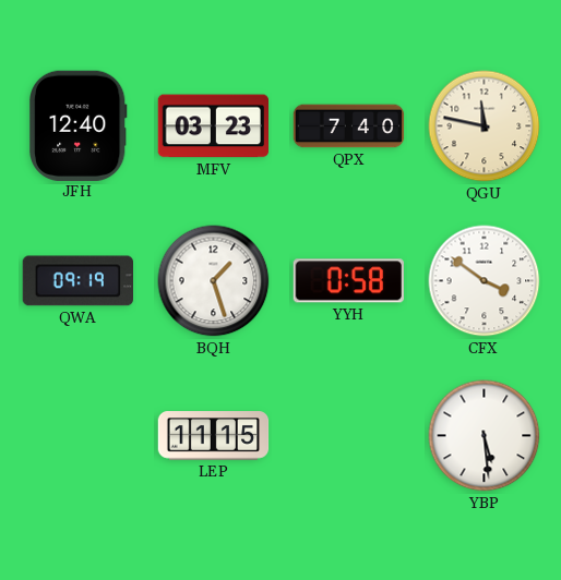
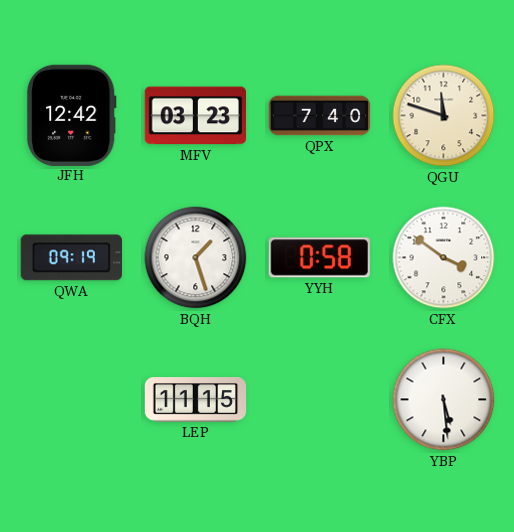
JFH: 12:40 -> 12:42
QGU: 11:47 -> 11:48
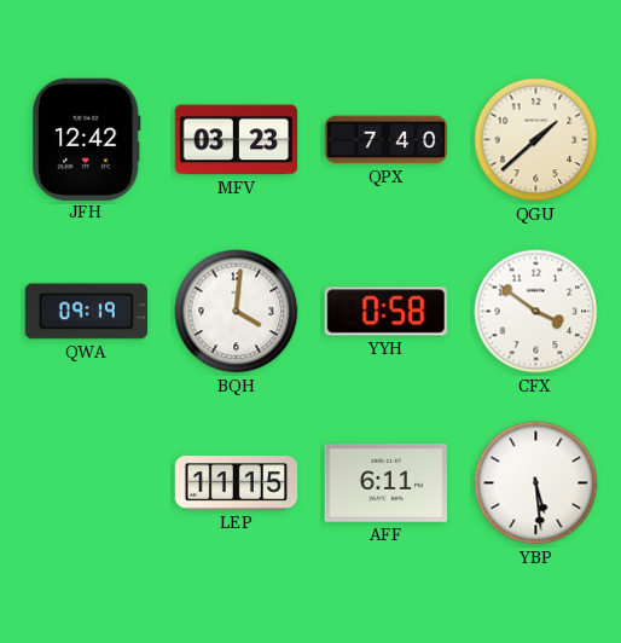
QGU: 11:48 -> 1:38
BQH: 1:27 -> 4:01
AFF: none -> 6:11
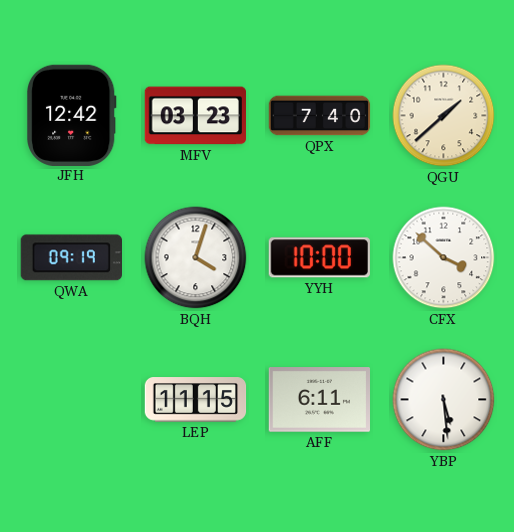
BQH: 4:01 -> 4:03
YYH: 0:58 -> 10:00
CFX: 3:51 -> 3:52
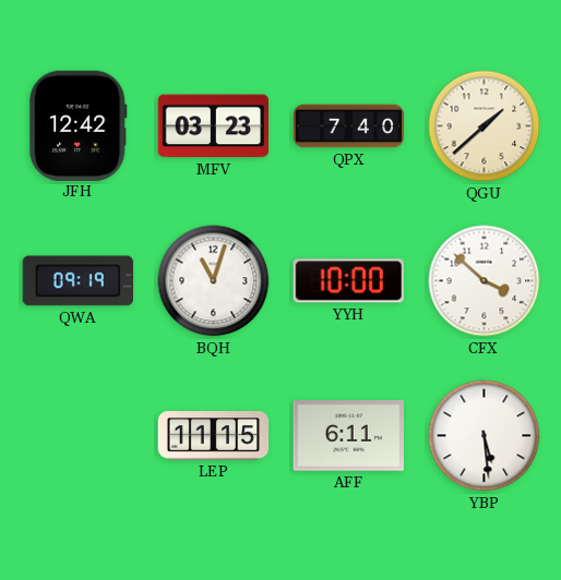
BQH: 4:03 -> 11:03
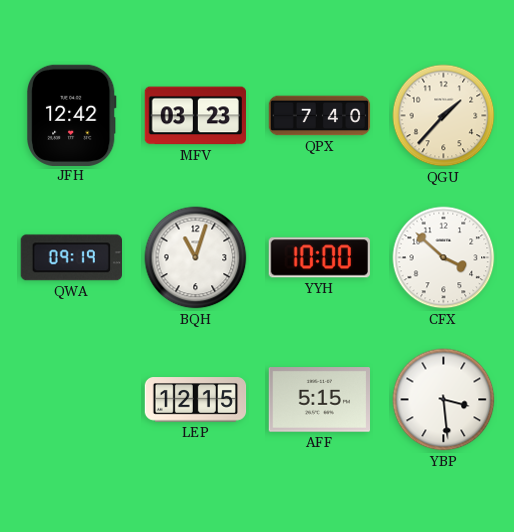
QGU: 1:38 -> 1:37
LEP: 11:15 -> 12:15
AFF: 6:11 -> 5:15
YBP: 5:29 -> 3:29
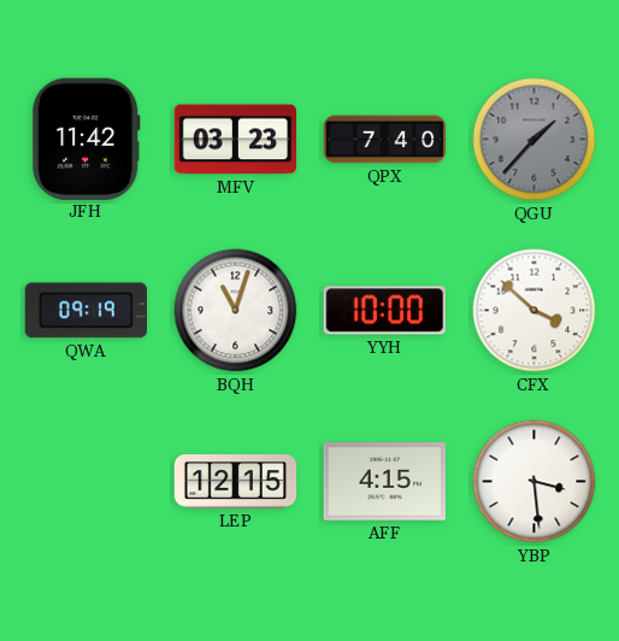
JFH: 12:42 -> 11:42
QGU dial: cream -> grey
AFF: 5:15 -> 4:15
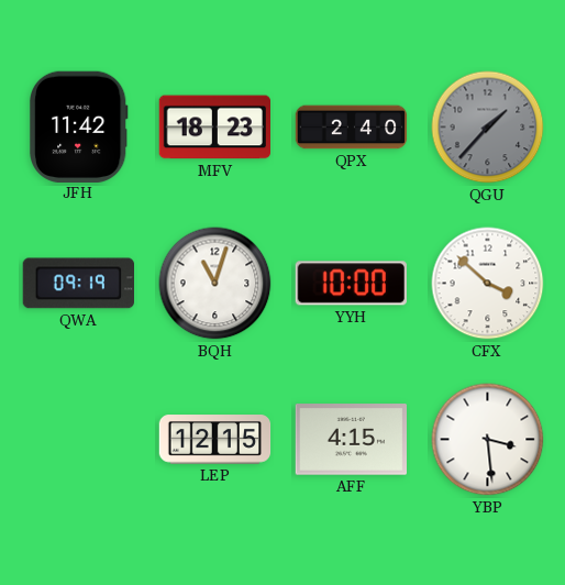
MFV: 03:23 -> 18:23
QPX: 7:40 -> 2:40
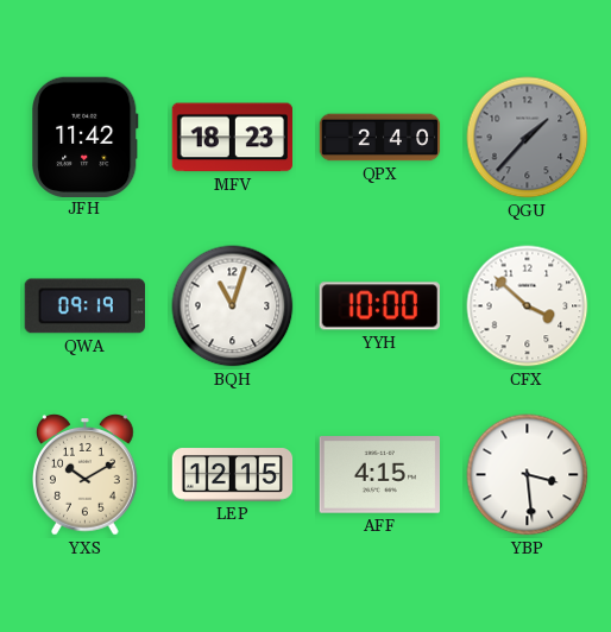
YXS: none -> 10:10
